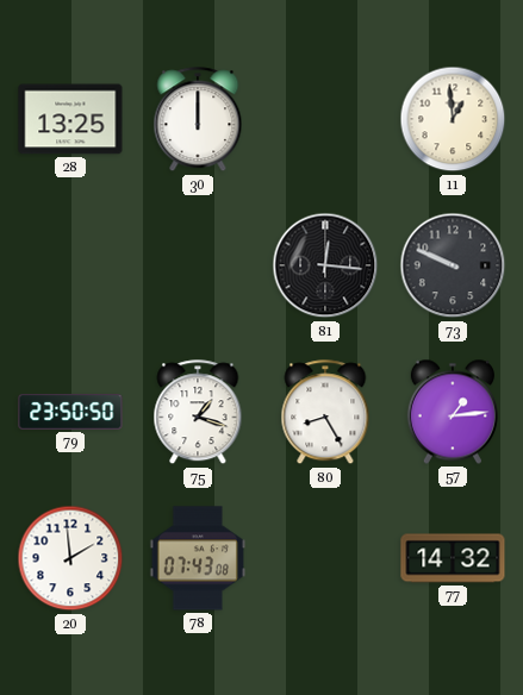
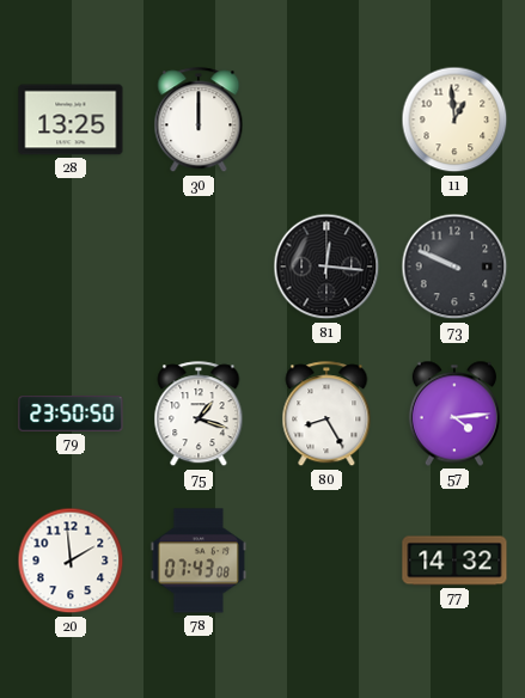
57: 1:14 -> 4:14
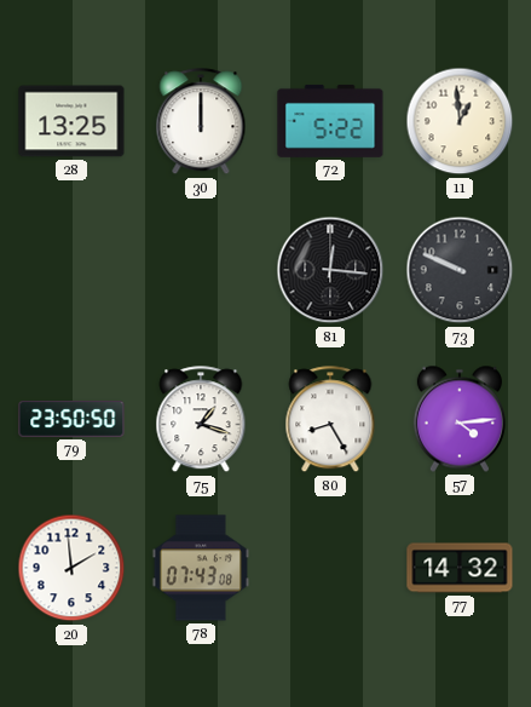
72: none -> 5:22
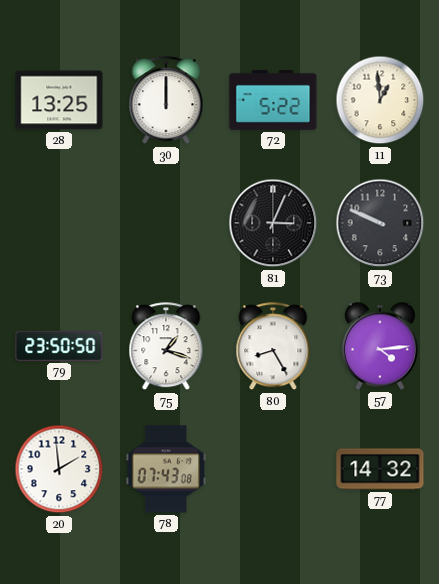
81: 12:16 -> 3:04
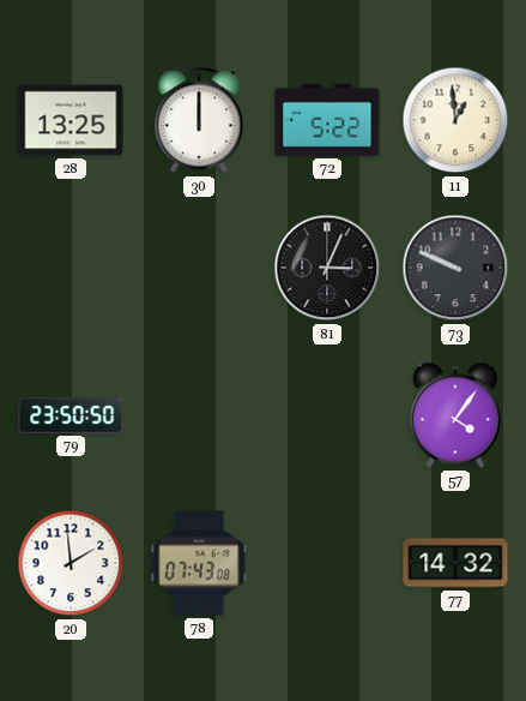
75: 1:18 -> none
80: 8:25 -> none
57: 4:14 -> 4:06
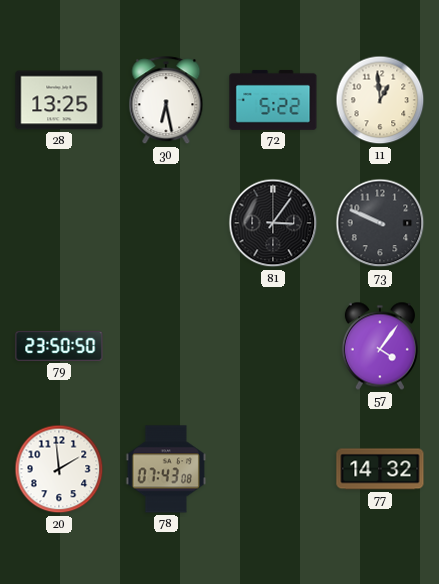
30: 12:00 -> 6:28
81: 3:04 -> 3:06
